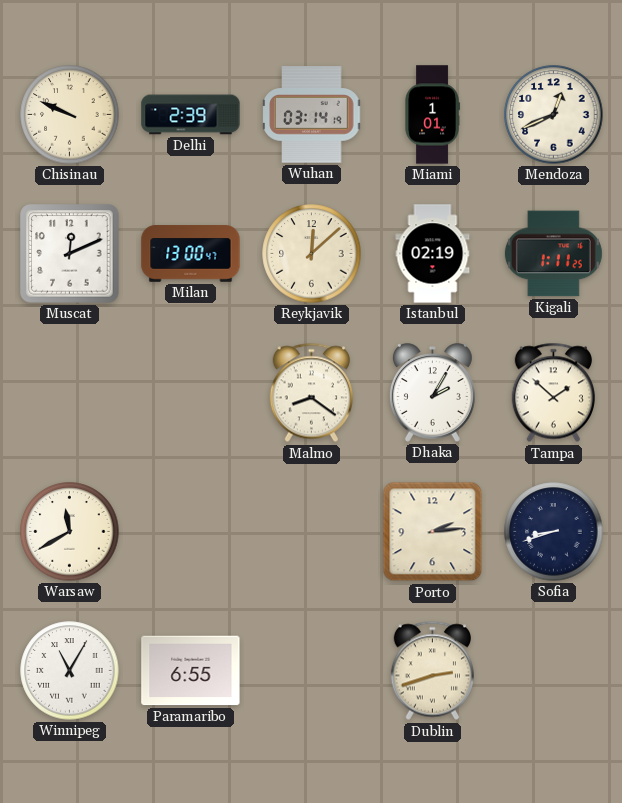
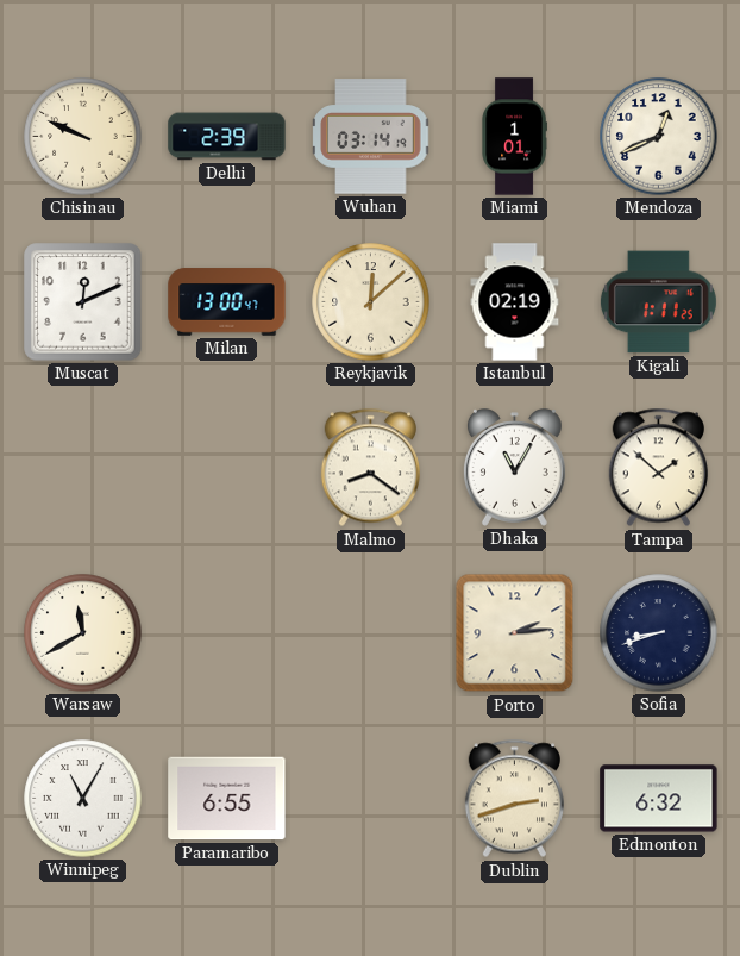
Dhaka: 2:05 -> 11:05
Edmonton: none -> 6:32
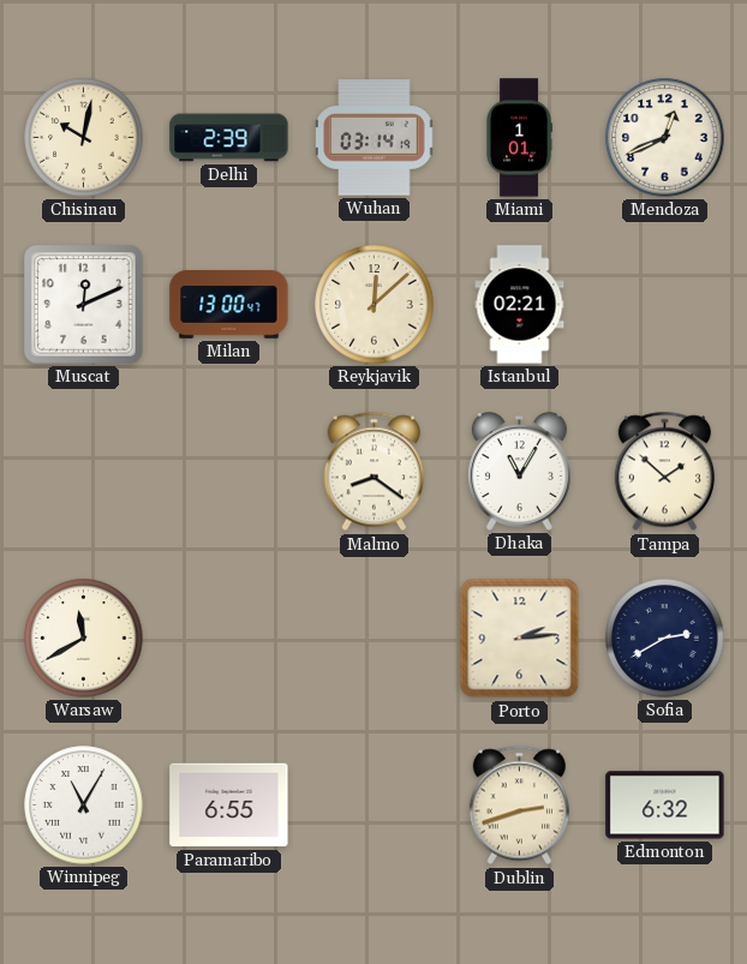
Chisinau: 9:49 -> 10:02
Istanbul: 02:19 -> 02:21
Kigali: 1:11 -> none
Sofia: 8:42 -> 2:40
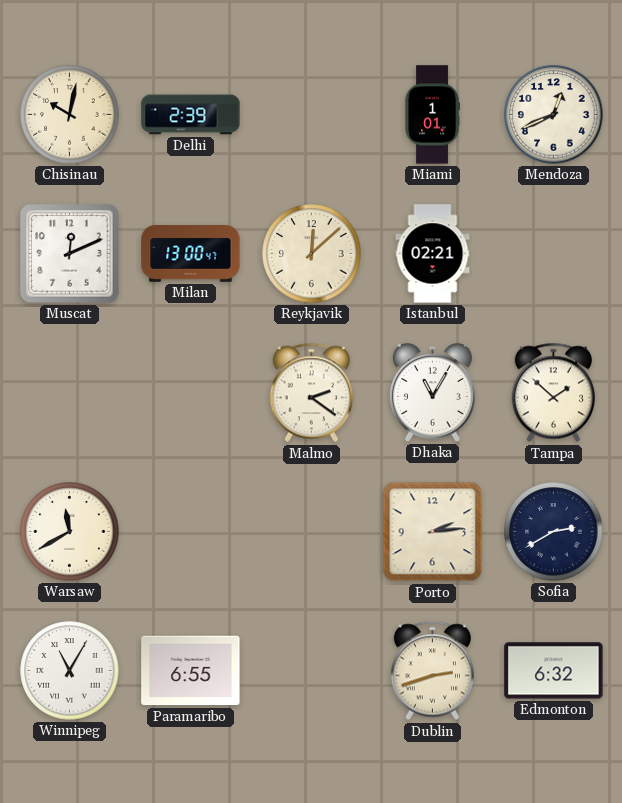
Wuhan: 03:14 -> none
Malmo: 8:21 -> 2:21
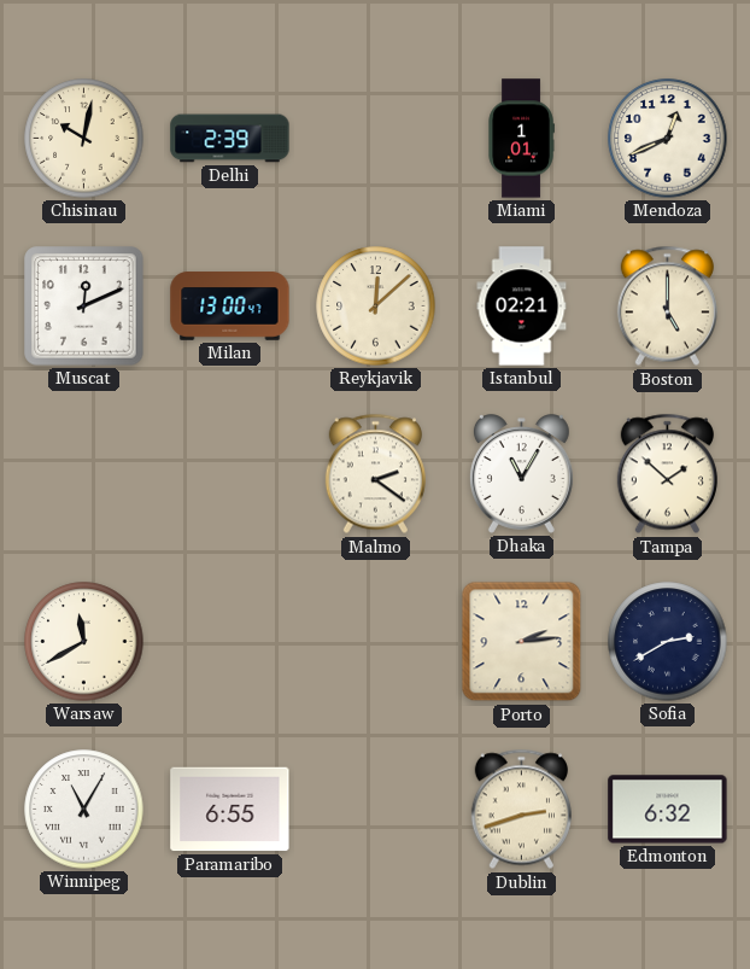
Boston: none -> 5:00
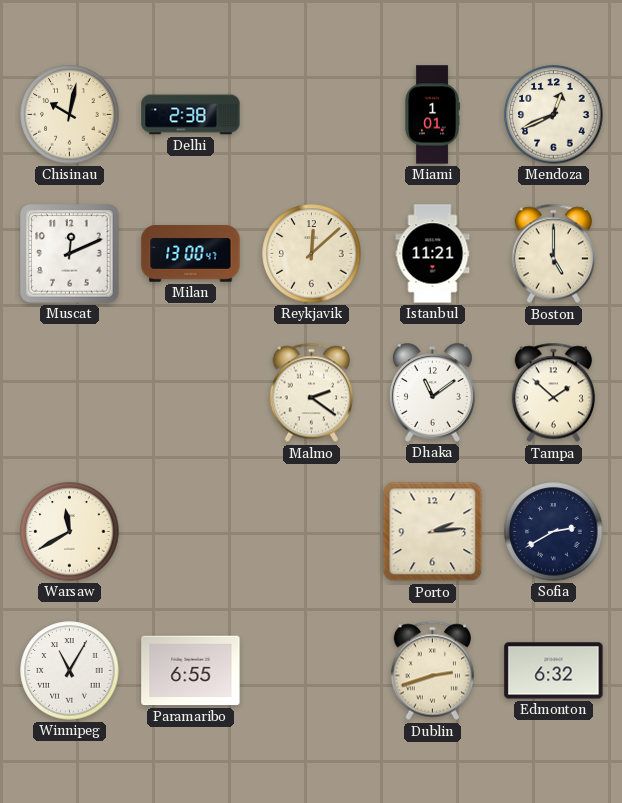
Delhi: 2:39 -> 2:38
Istanbul: 02:21 -> 11:21
Dhaka: 11:05 -> 11:09
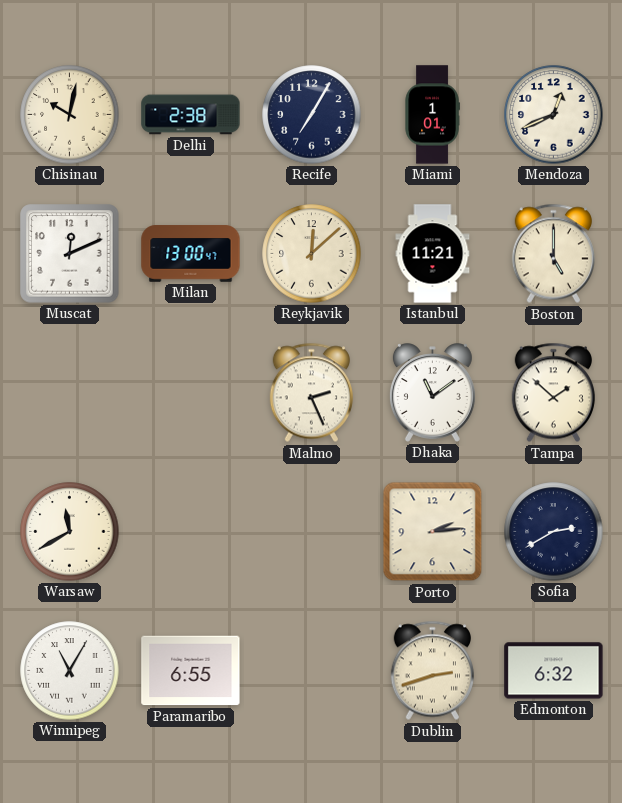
Recife: none -> 7:05
Malmo: 2:21 -> 2:26
